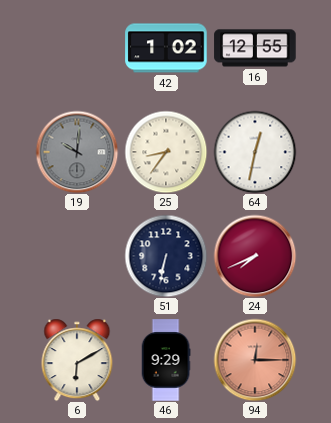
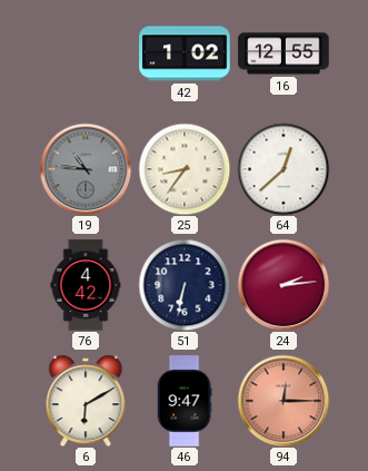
19: 10:01 -> 10:46
64: 12:32 -> 12:38
76: none -> 4:42
24: 7:41 -> 2:14
46: 9:29 -> 9:47
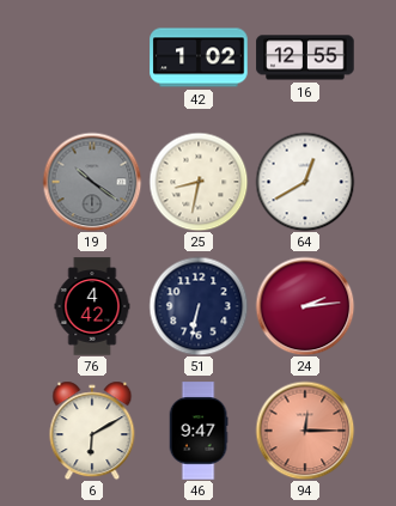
19: 10:46 -> 10:21
25: 8:36 -> 8:32
64: 12:38 -> 12:40
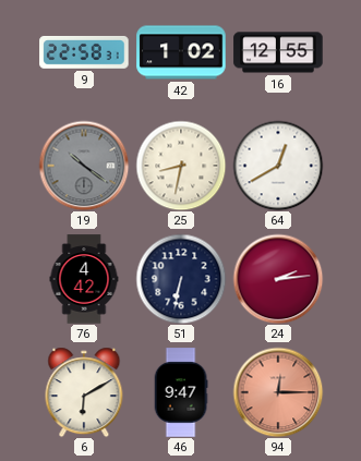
9: none -> 22:58
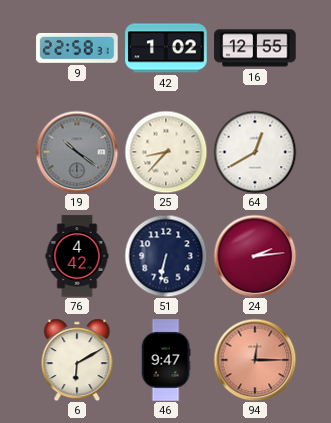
25: 8:32 -> 8:37
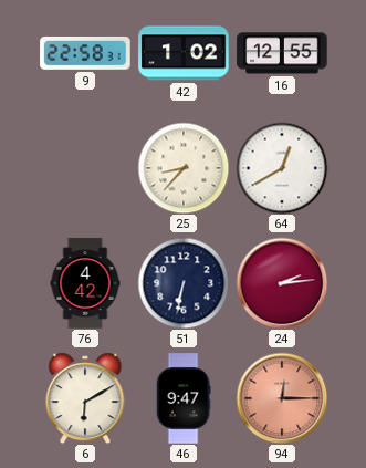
19: 10:21 -> none
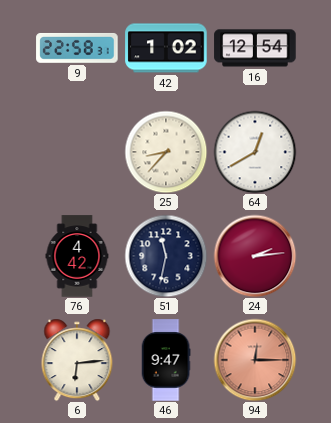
16: 12:55 -> 12:54
51: 6:32 -> 11:32
6: 6:10 -> 6:14
